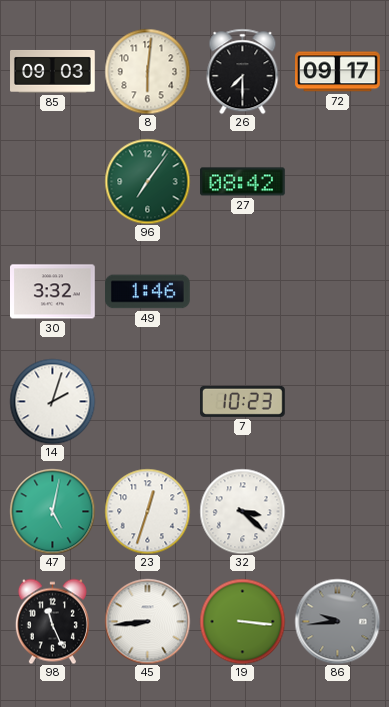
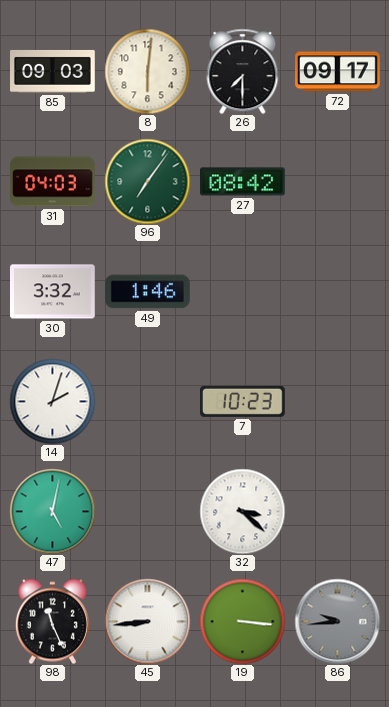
31: none -> 04:03
23: 12:33 -> none
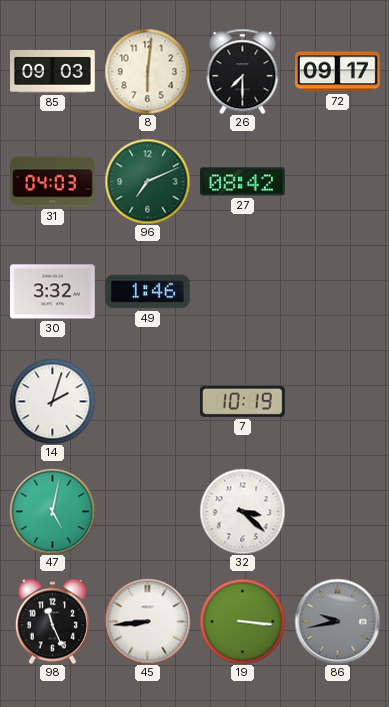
96: 7:06 -> 7:11
7: 10:23 -> 10:19
86: 9:44 -> 9:43
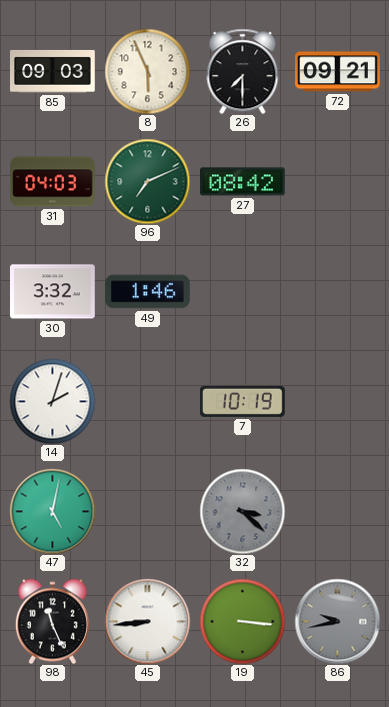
8: 6:01 -> 5:56
72: 09:17 -> 09:21
32 dial: white -> grey
